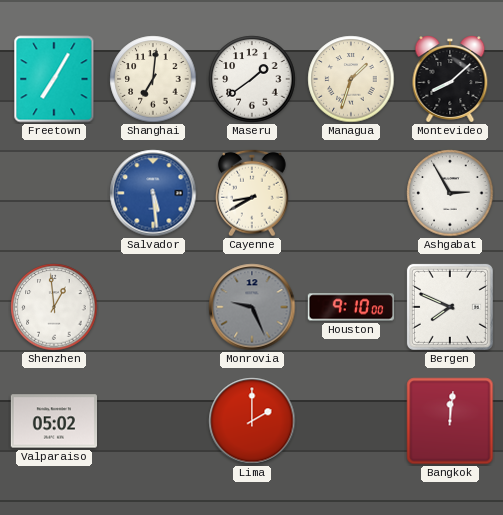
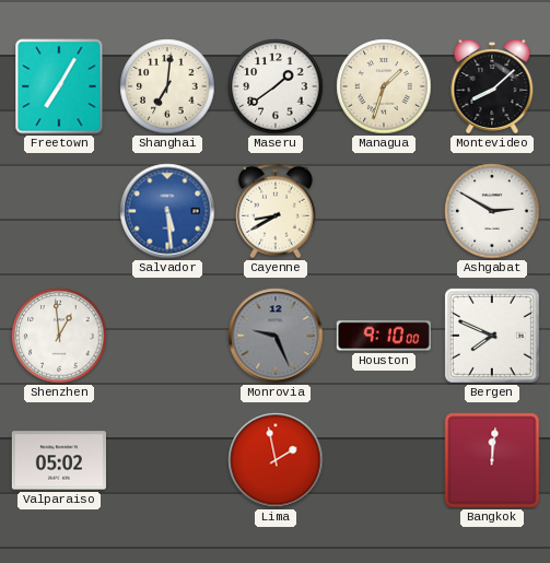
Ashgabat: 2:55 -> 2:50
Lima: 2:00 -> 1:58
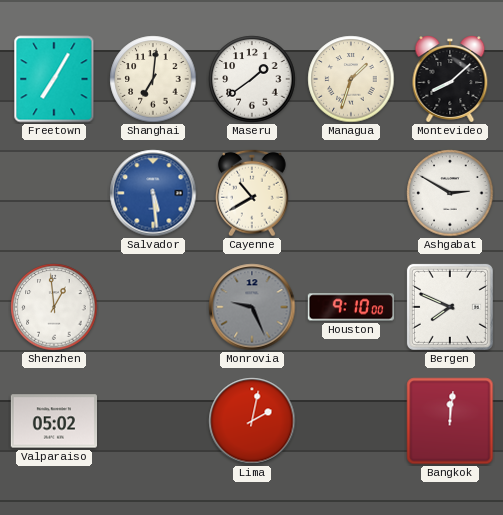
Cayenne: 8:40 -> 10:40
Lima: 1:58 -> 2:02
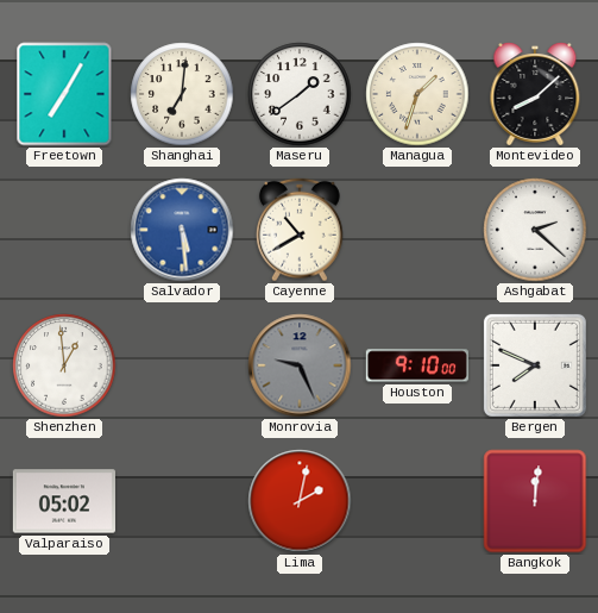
Ashgabat: 2:50 -> 2:22
